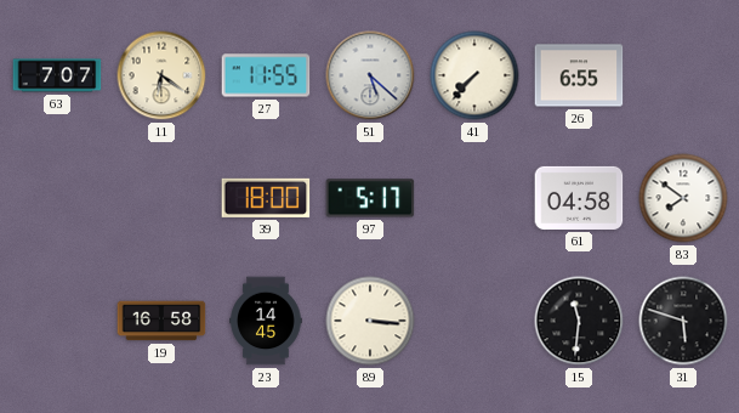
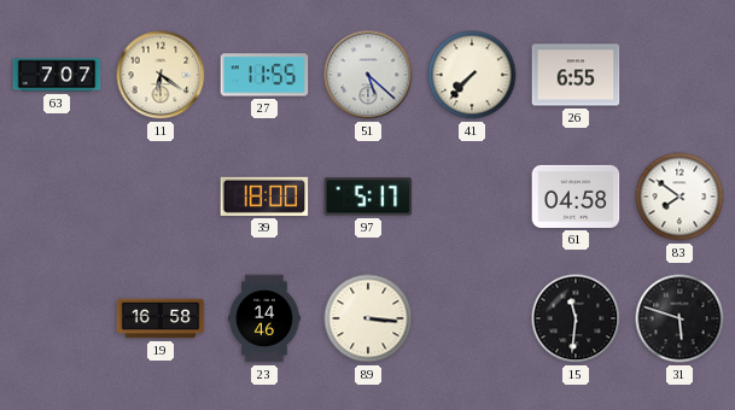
23: 14:45 -> 14:46
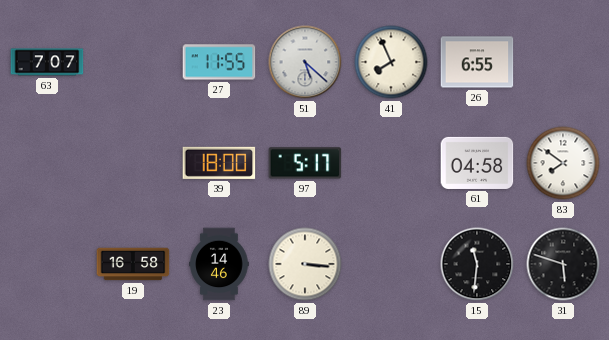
11: 6:21 -> none
41: 7:37 -> 7:56
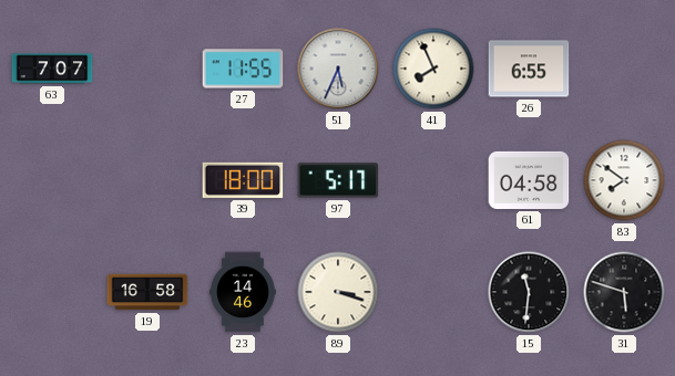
51: 5:22 -> 5:34
89: 3:16 -> 3:18
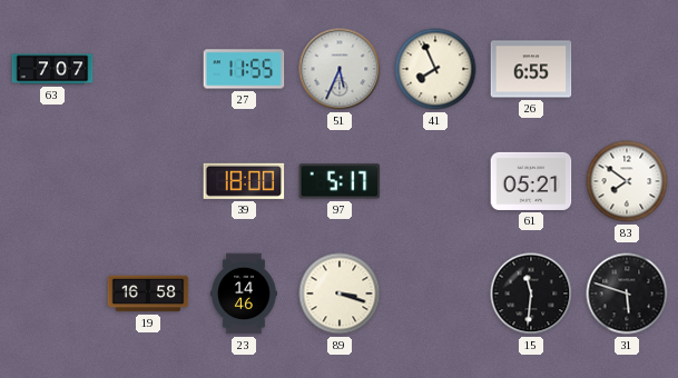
61: 04:58 -> 05:21
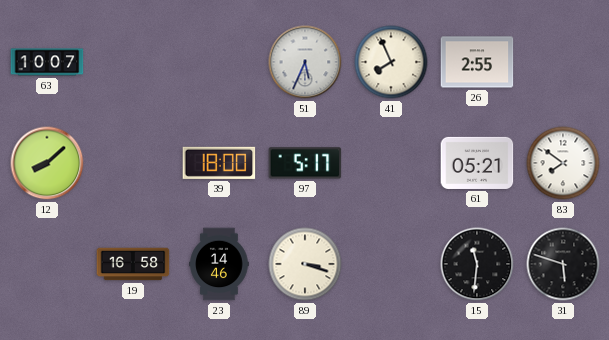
63: 7:07 -> 10:07
27: 11:55 -> none
26: 6:55 -> 2:55
12: none -> 8:08
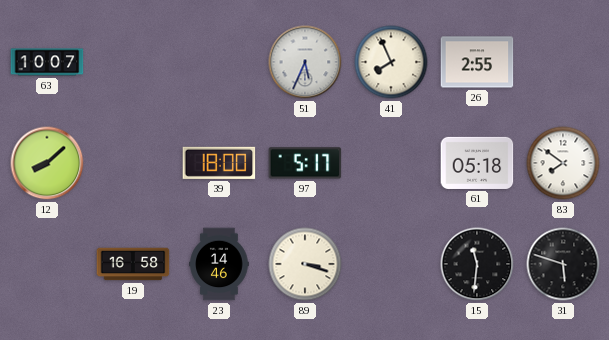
61: 05:21 -> 05:18
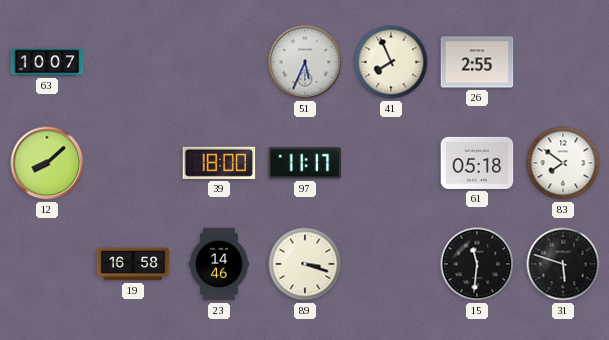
97: 5:17 -> 11:17
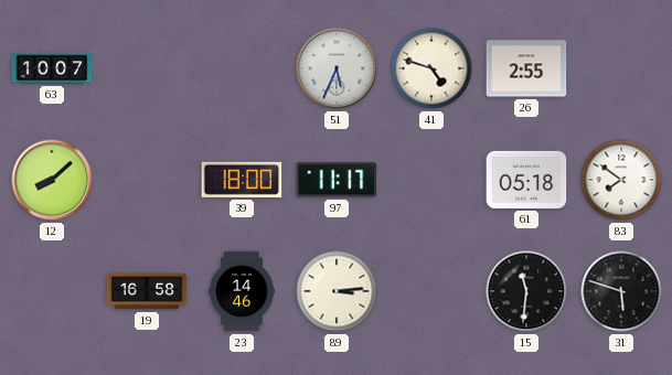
41: 7:56 -> 4:48
89: 3:18 -> 3:14
